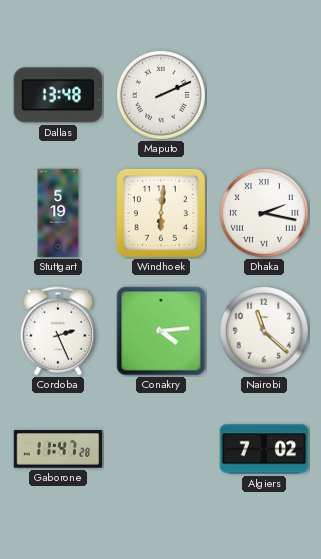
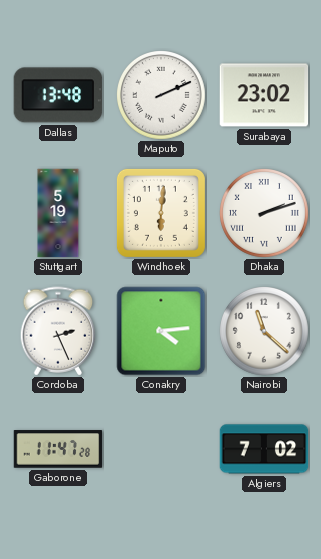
Surabaya: none -> 23:02
Dhaka: 2:17 -> 2:12
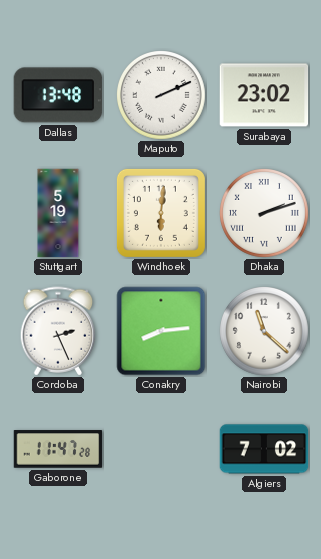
Conakry: 4:14 -> 8:14
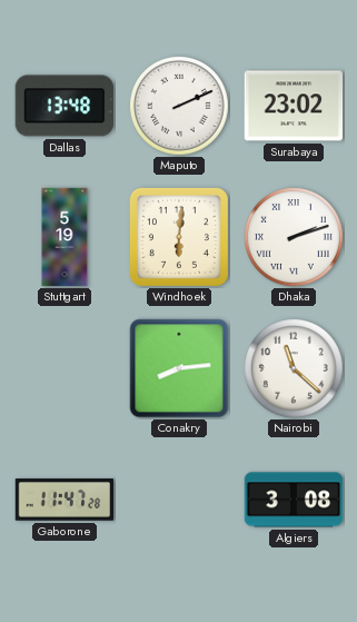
Cordoba: 2:26 -> none
Algiers: 7:02 -> 3:08
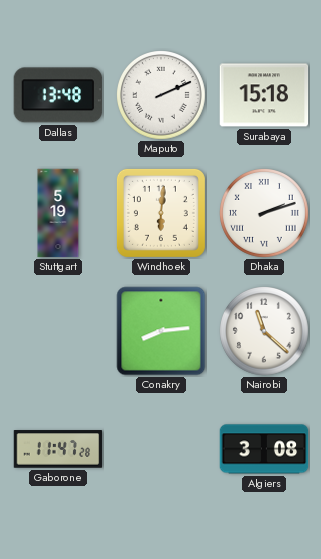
Surabaya: 23:02 -> 15:18
